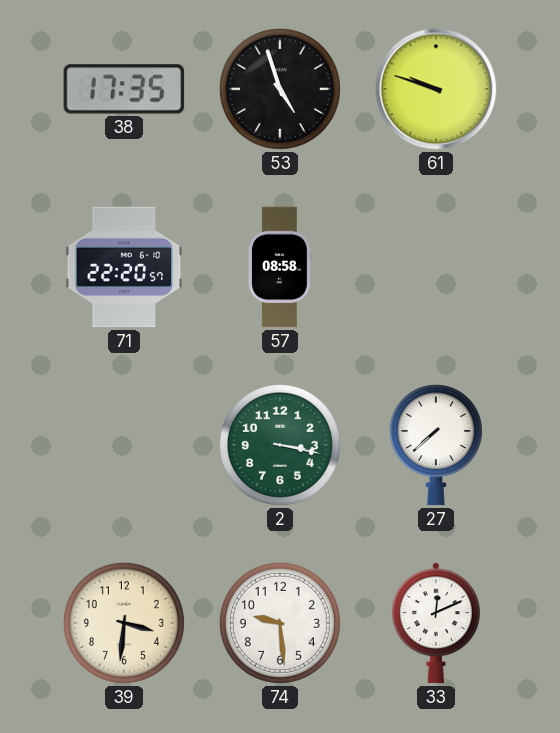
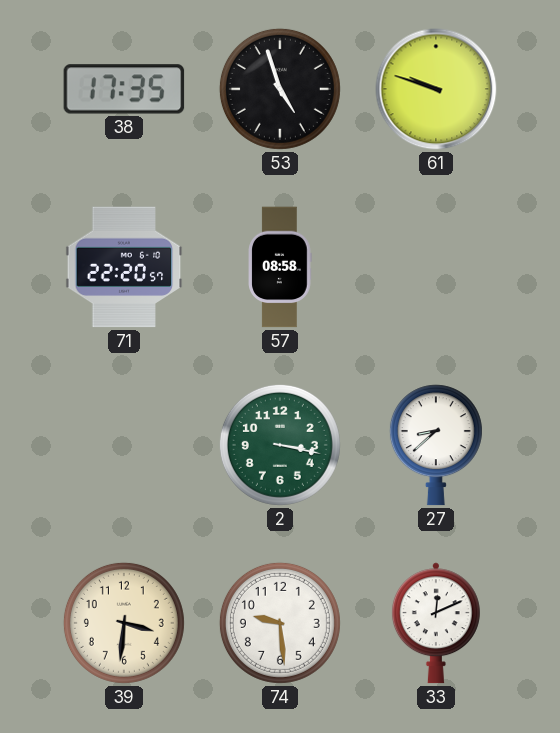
27: 7:38 -> 8:38
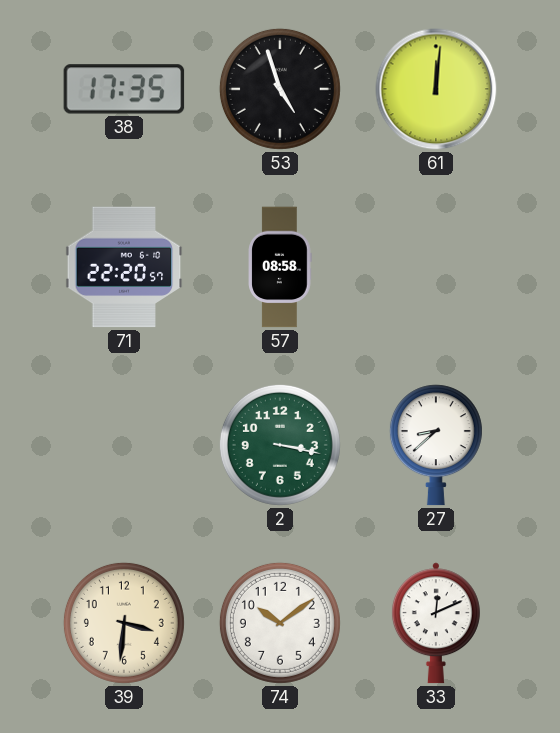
61: 9:48 -> 12:01
74: 9:29 -> 10:09
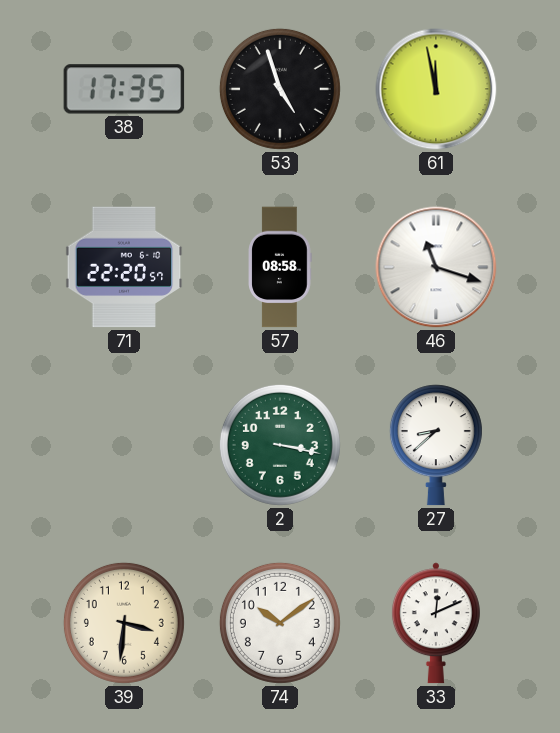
61: 12:01 -> 11:58
46: none -> 11:18
